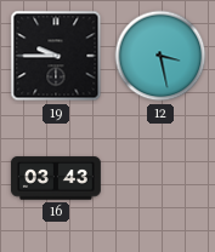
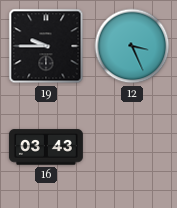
12: 3:28 -> 3:26
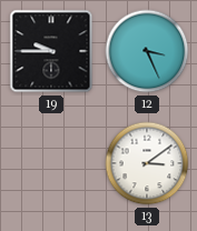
16: 03:43 -> none
13: none -> 3:09
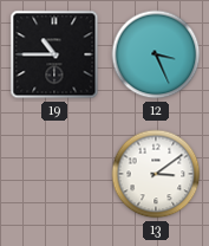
19: 9:45 -> 10:45
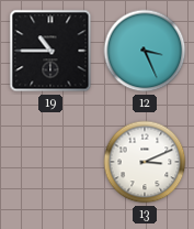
13: 3:09 -> 3:11
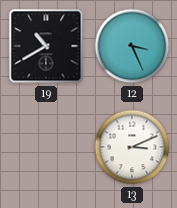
19: 10:45 -> 10:40
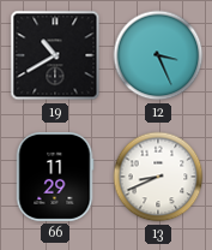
66: none -> 11:29
13: 3:11 -> 8:41
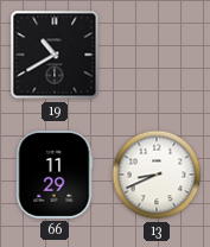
12: 3:26 -> none
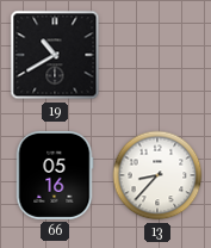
66: 11:29 -> 05:16
13: 8:41 -> 8:37
